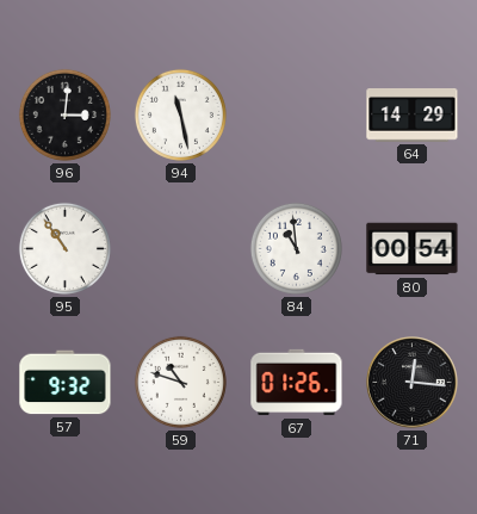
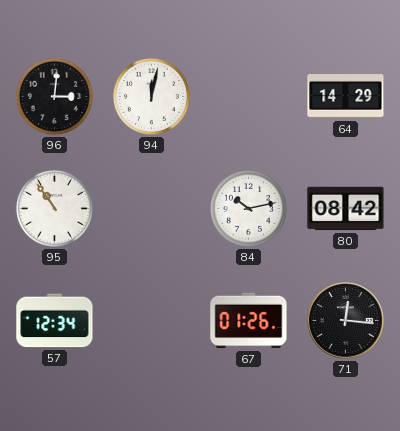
94: 11:28 -> 12:02
84: 10:59 -> 10:13
80: 00:54 -> 08:42
57: 9:32 -> 12:34
59: 10:48 -> none
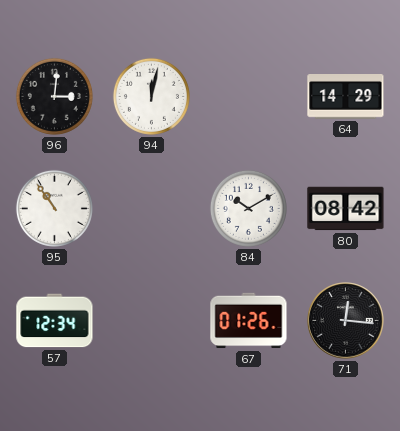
84: 10:13 -> 10:10
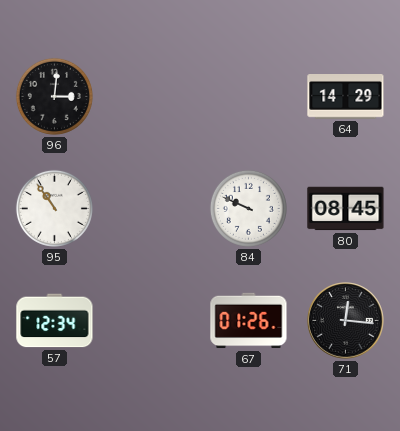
94: 12:02 -> none
84: 10:10 -> 9:49
80: 08:42 -> 08:45
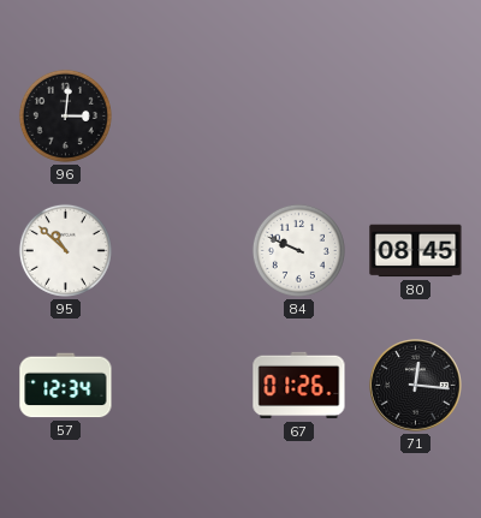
64: 14:29 -> none
95: 10:54 -> 10:52
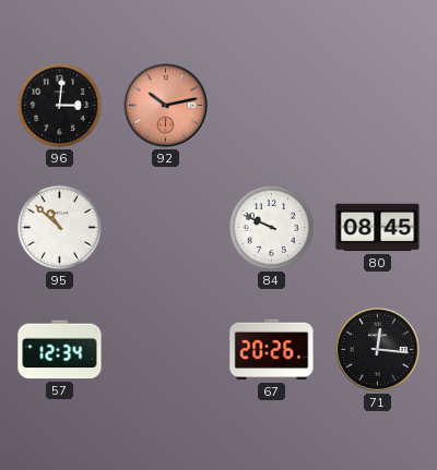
92: none -> 10:13
67: 01:26 -> 20:26
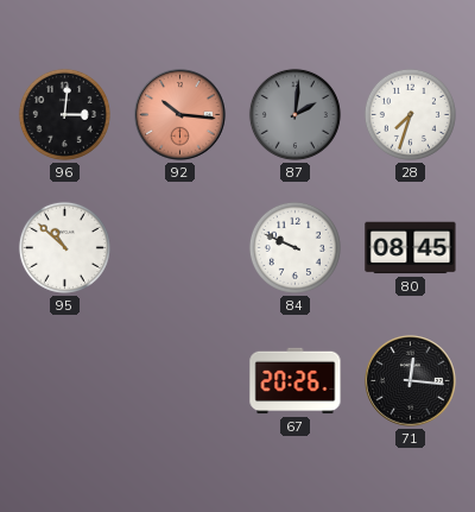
92: 10:13 -> 10:16
87: none -> 2:01
28: none -> 7:33
57: 12:34 -> none
